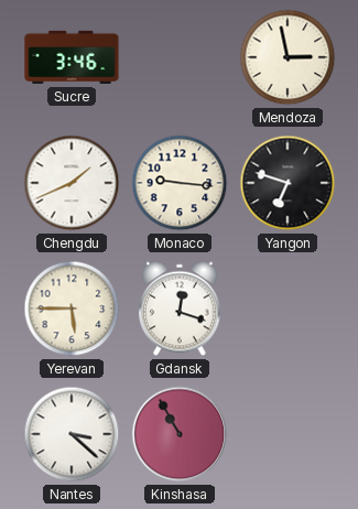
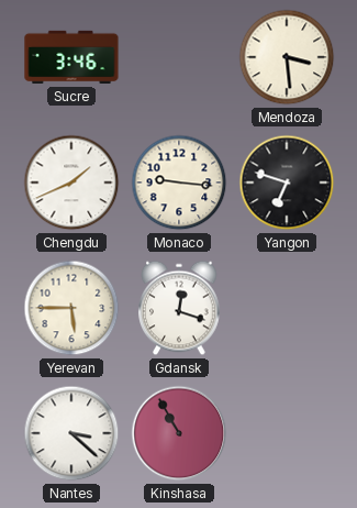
Mendoza: 2:58 -> 3:29
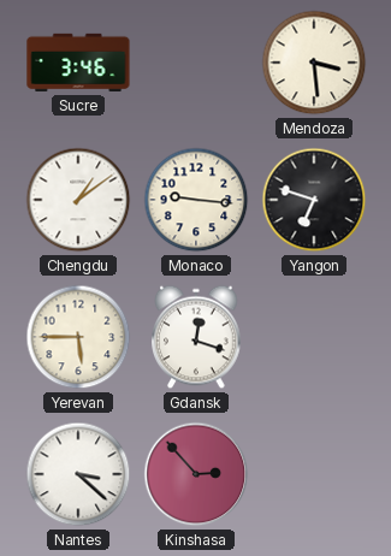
Chengdu: 1:41 -> 1:09
Kinshasa: 10:55 -> 2:53
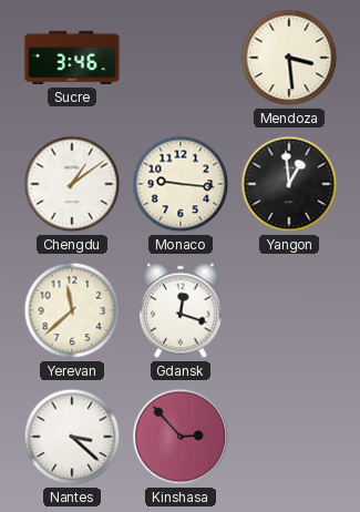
Yangon: 6:48 -> 12:59
Yerevan: 5:45 -> 11:38
